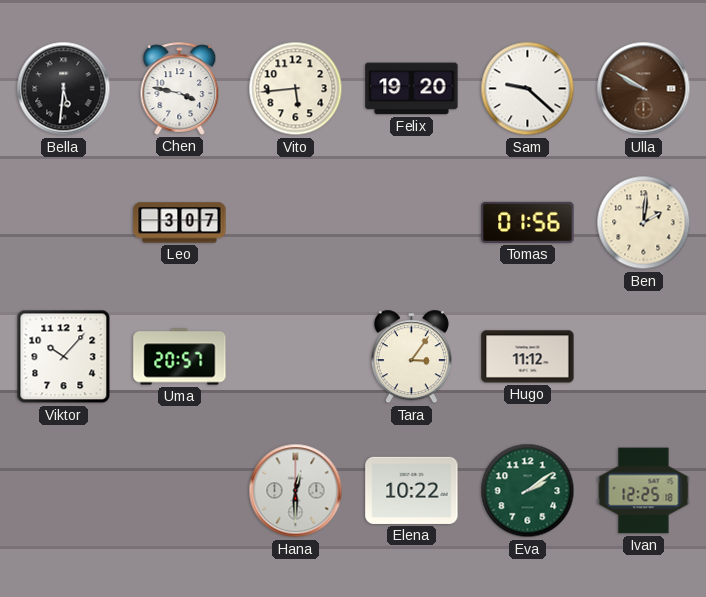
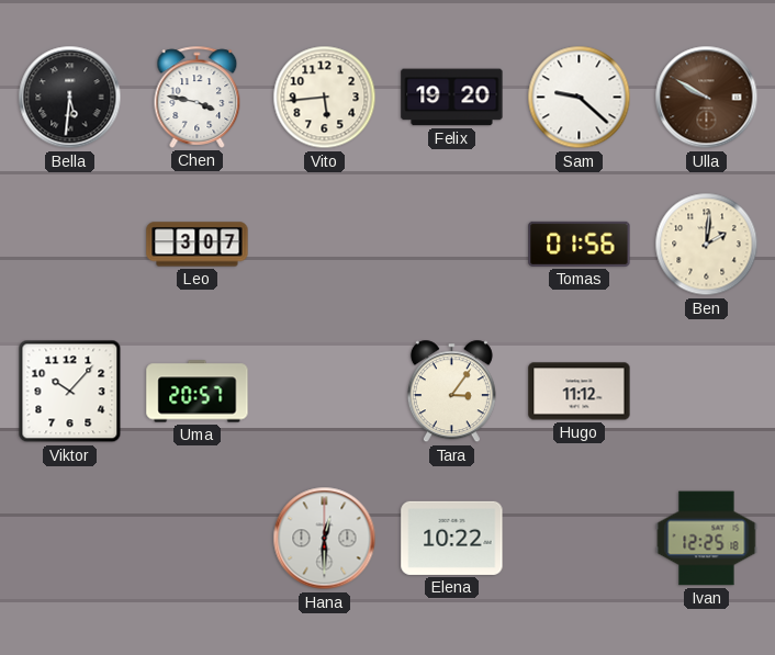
Eva: 2:09 -> none
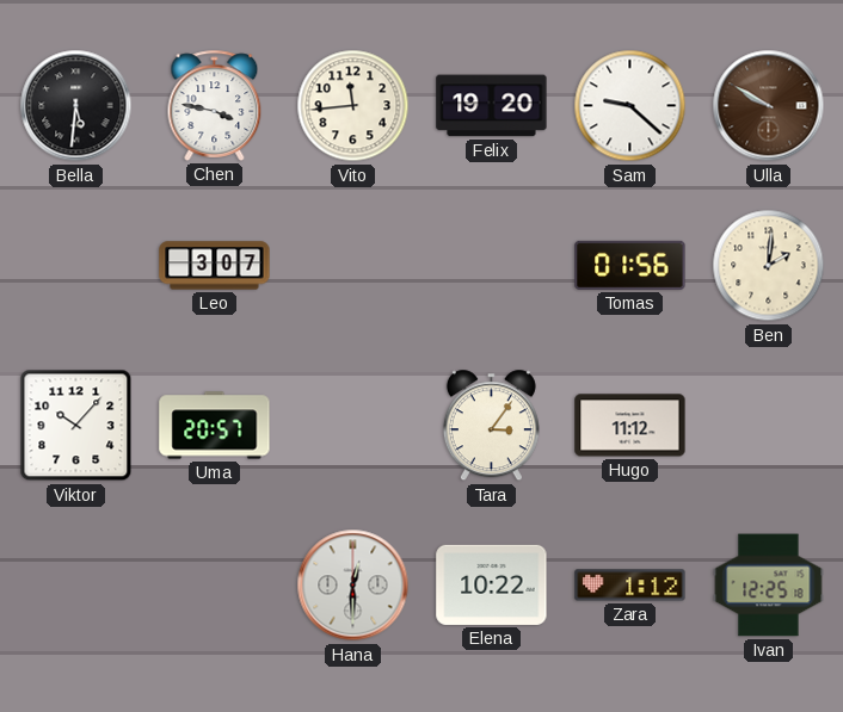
Vito: 5:44 -> 11:44
Zara: none -> 1:12
